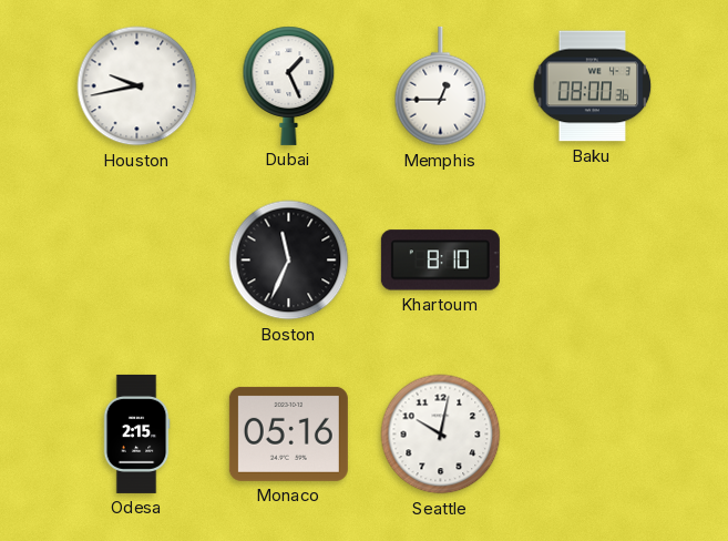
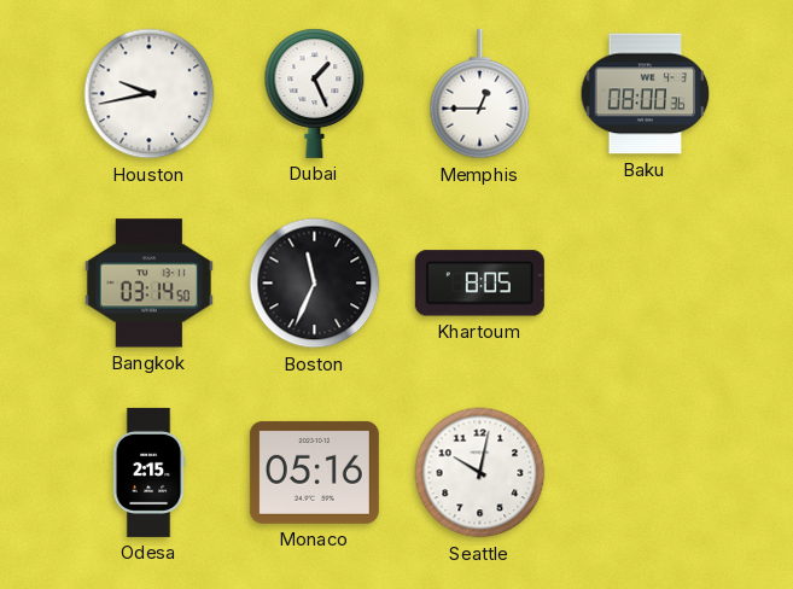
Bangkok: none -> 03:14
Khartoum: 8:10 -> 8:05
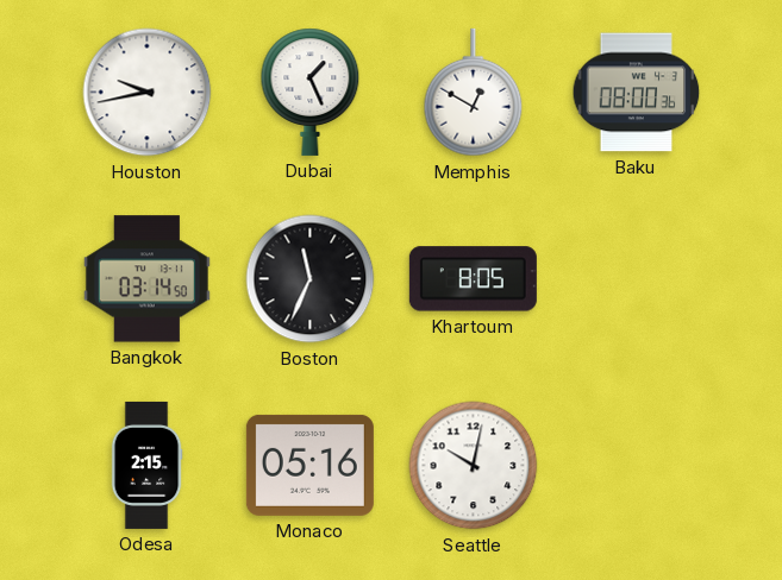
Memphis: 12:45 -> 12:50
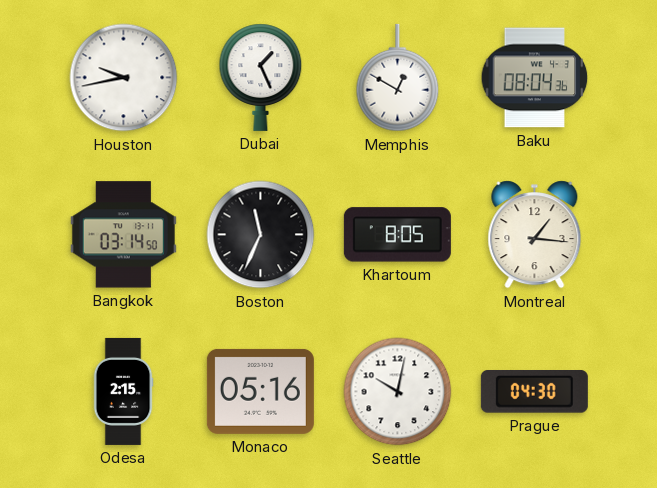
Baku: 08:00 -> 08:04
Montreal: none -> 1:16
Prague: none -> 04:30
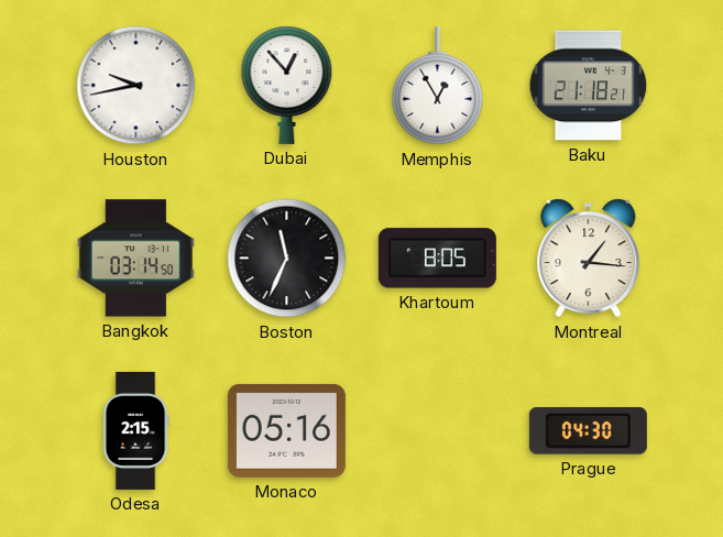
Dubai: 1:26 -> 12:53
Memphis: 12:50 -> 12:55
Baku: 08:04 -> 21:18
Seattle: 10:02 -> none
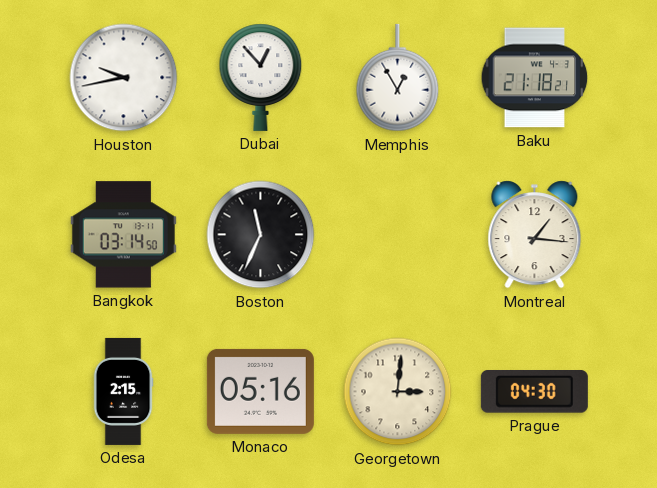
Khartoum: 8:05 -> none
Georgetown: none -> 3:01
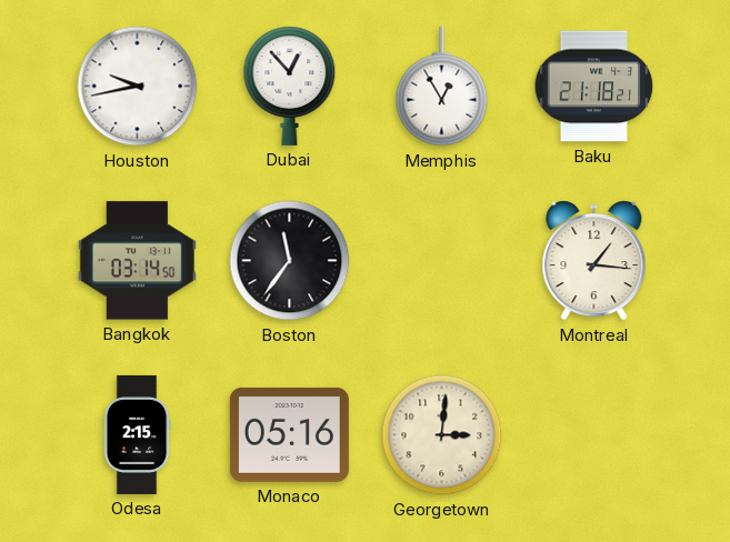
Boston: 11:34 -> 11:36
Prague: 04:30 -> none
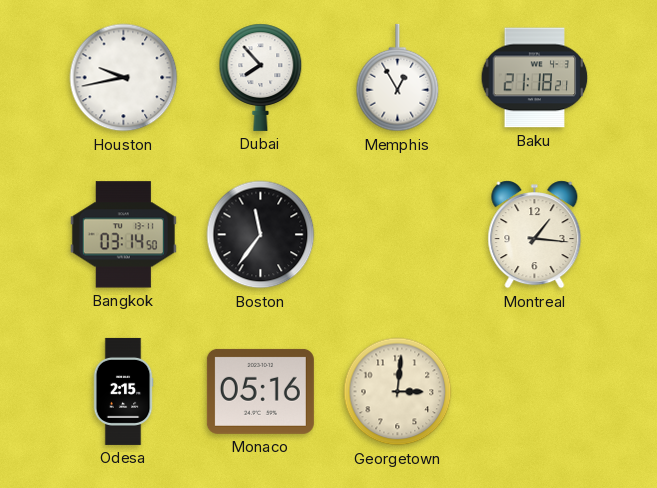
Dubai: 12:53 -> 7:53
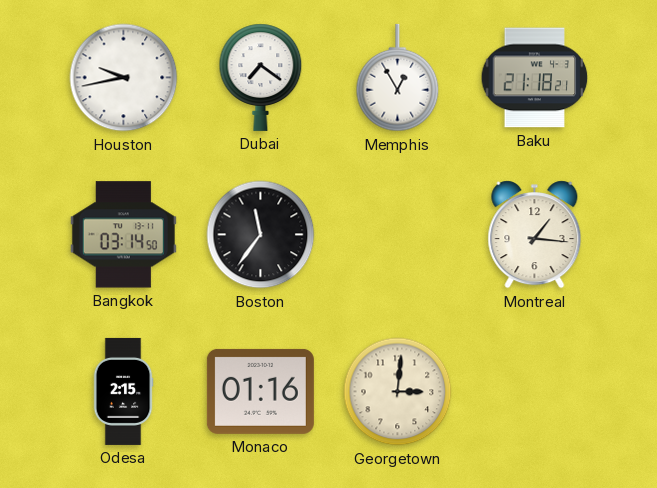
Dubai: 7:53 -> 7:21
Monaco: 05:16 -> 01:16
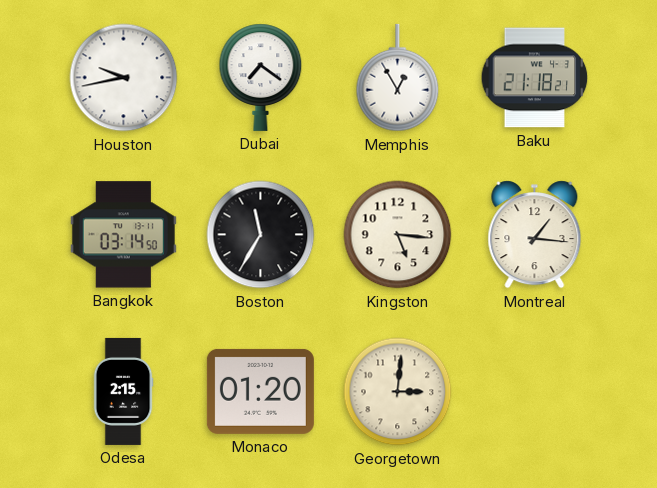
Boston: 11:36 -> 11:35
Kingston: none -> 5:16
Monaco: 01:16 -> 01:20
